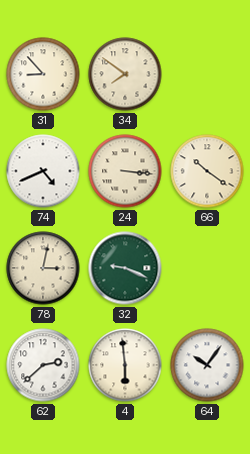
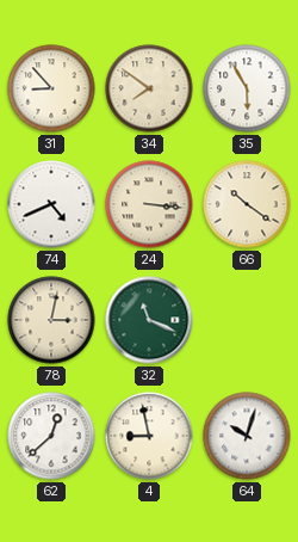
35: none -> 5:55
32: 9:19 -> 11:19
62: 2:38 -> 12:38
4: 5:59 -> 8:58
64: 10:06 -> 10:03
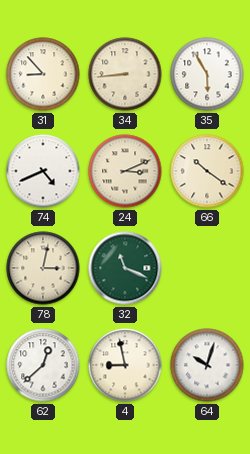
34: 7:51 -> 8:44
24: 3:16 -> 3:11
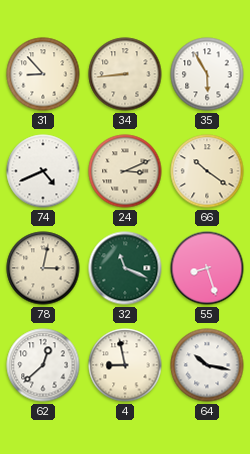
55: none -> 8:27
64: 10:03 -> 10:17
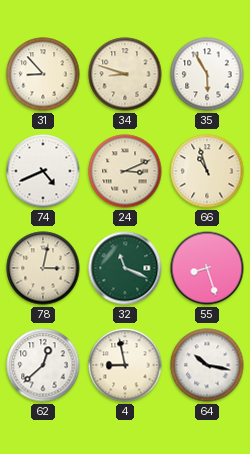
34: 8:44 -> 8:48
66: 10:21 -> 10:57
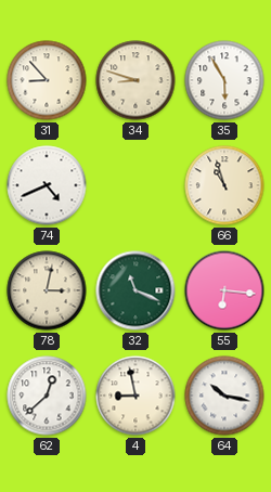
24: 3:11 -> none
55: 8:27 -> 6:16
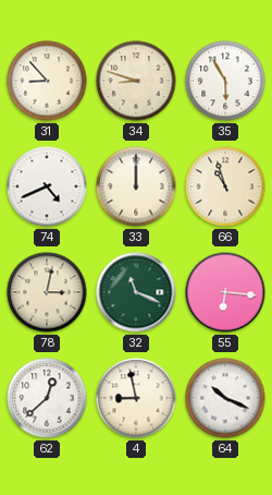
33: none -> 12:00
64: 10:17 -> 10:19
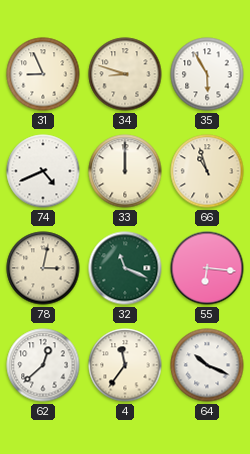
31: 8:53 -> 8:56
4: 8:58 -> 11:36
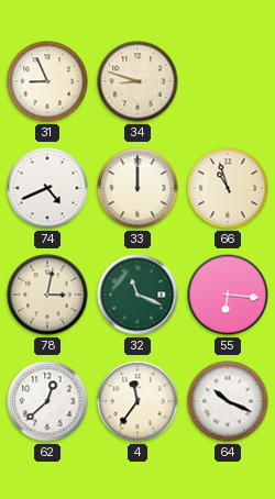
35: 5:55 -> none
